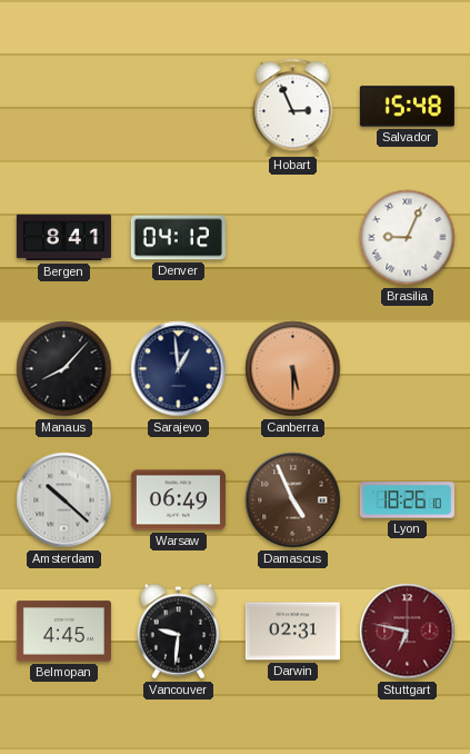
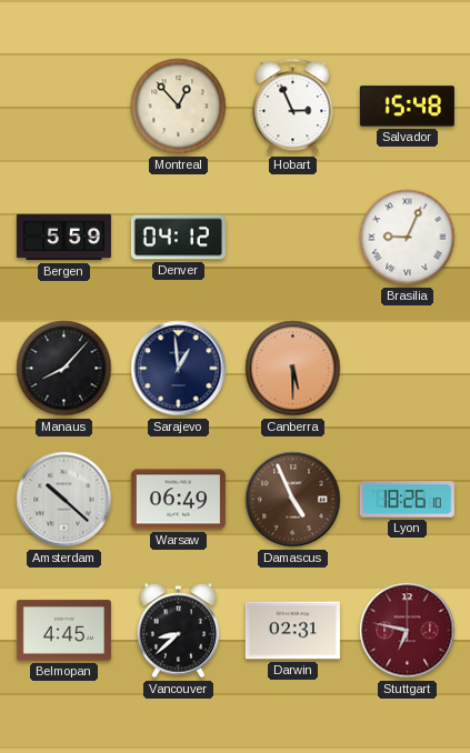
Montreal: none -> 12:53
Bergen: 8:41 -> 5:59
Vancouver: 9:31 -> 8:38
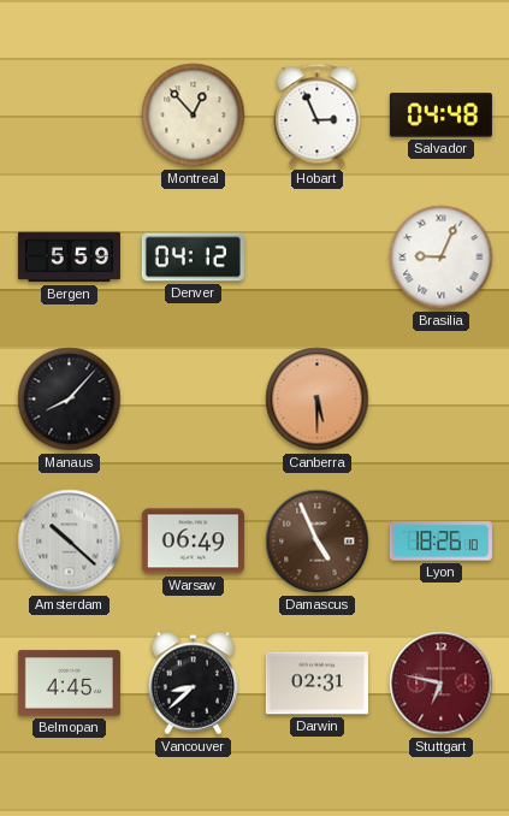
Salvador: 15:48 -> 04:48
Sarajevo: 12:59 -> none
